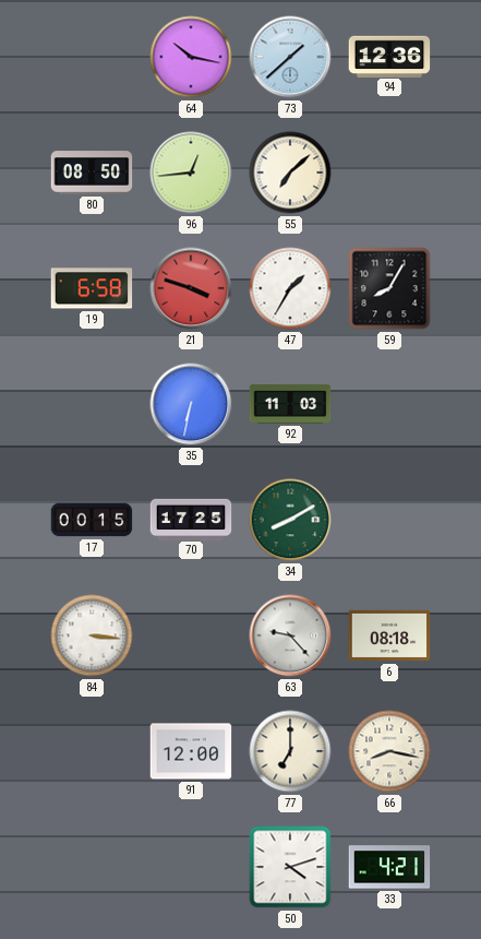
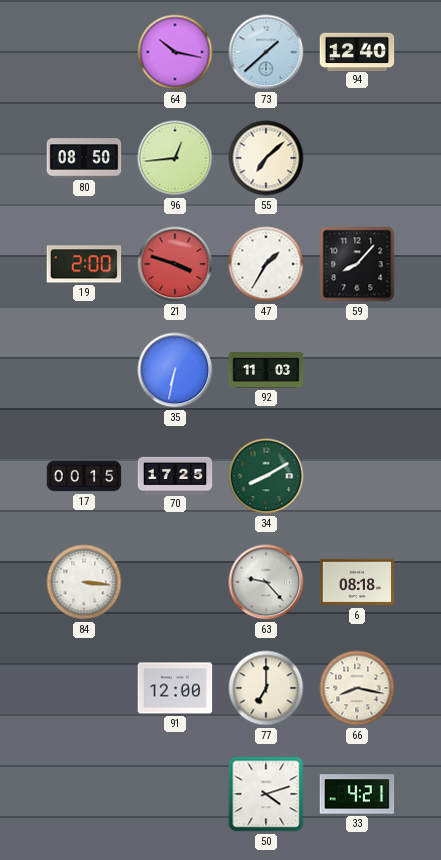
94: 12:36 -> 12:40
19: 6:58 -> 2:00
59: 8:05 -> 8:07
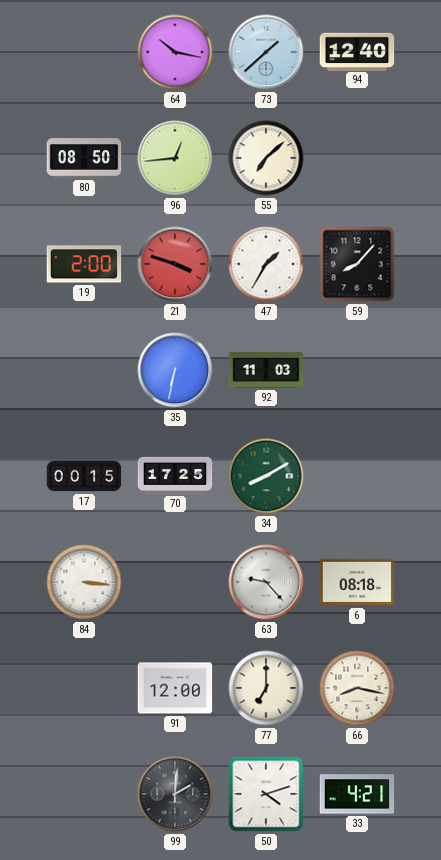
99: none -> 2:01
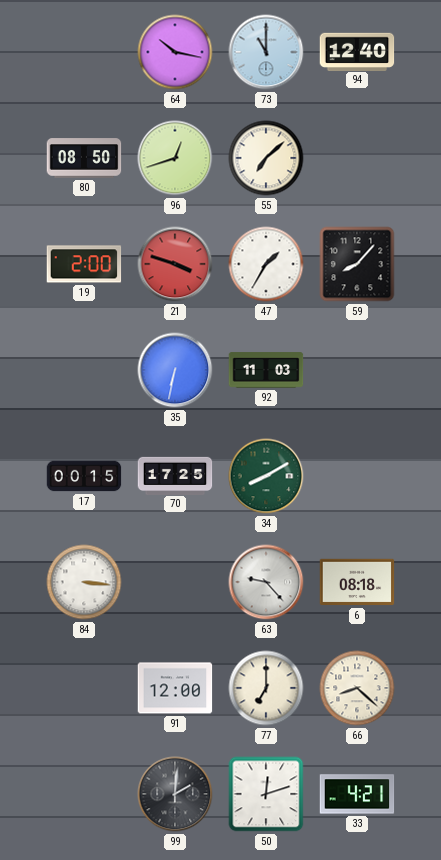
73: 1:38 -> 11:00
96: 12:44 -> 12:42
66: 8:17 -> 8:22
50: 4:12 -> 12:12
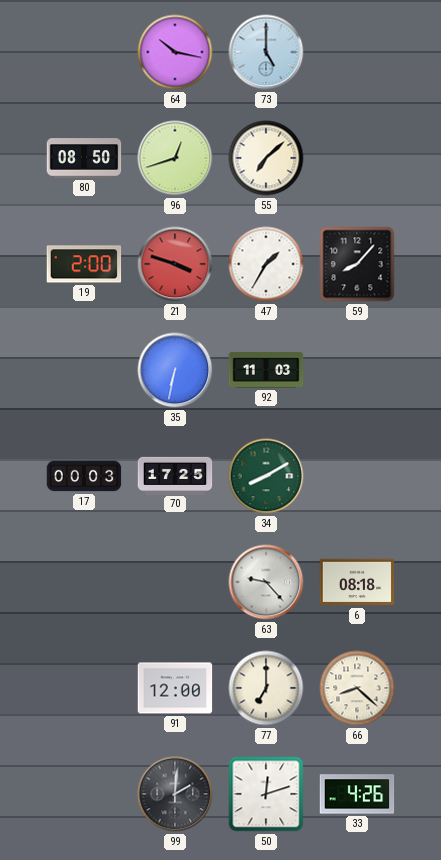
73: 11:00 -> 5:00
94: 12:40 -> none
17: 00:15 -> 00:03
84: 3:16 -> none
33: 4:21 -> 4:26
